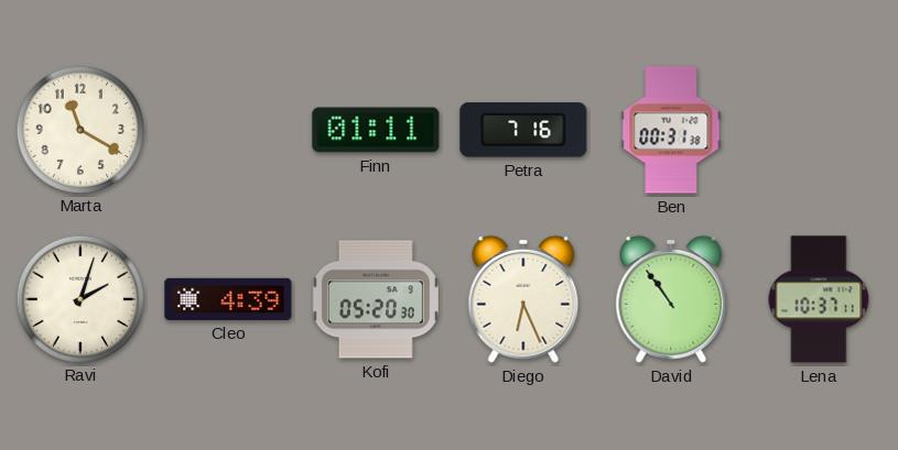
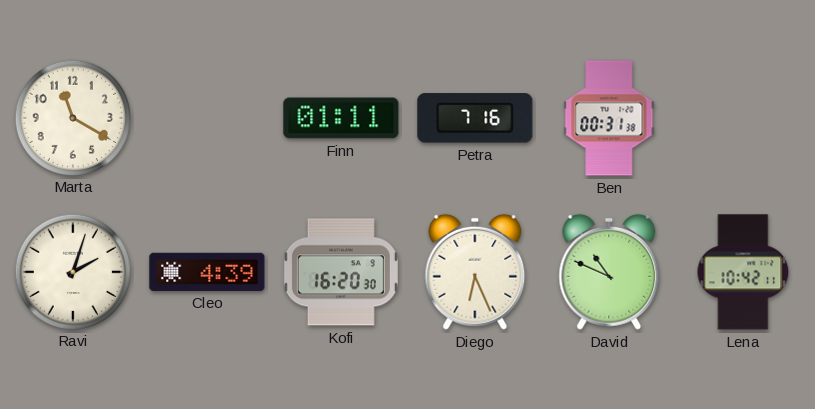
Kofi: 05:20 -> 16:20
David: 10:54 -> 10:49
Lena: 10:37 -> 10:42
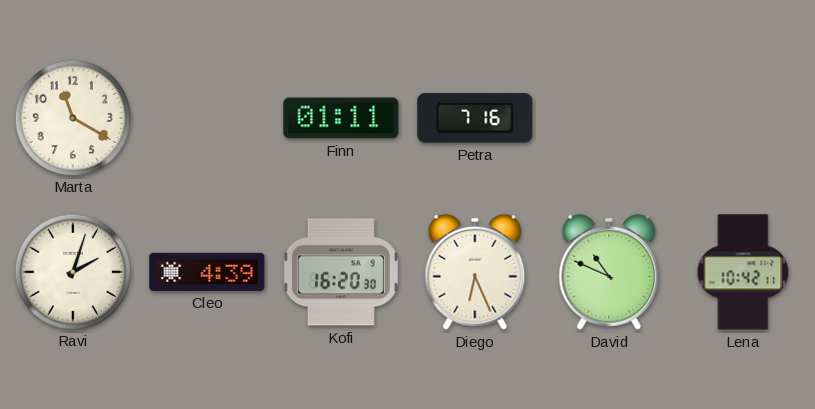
Ben: 00:31 -> none
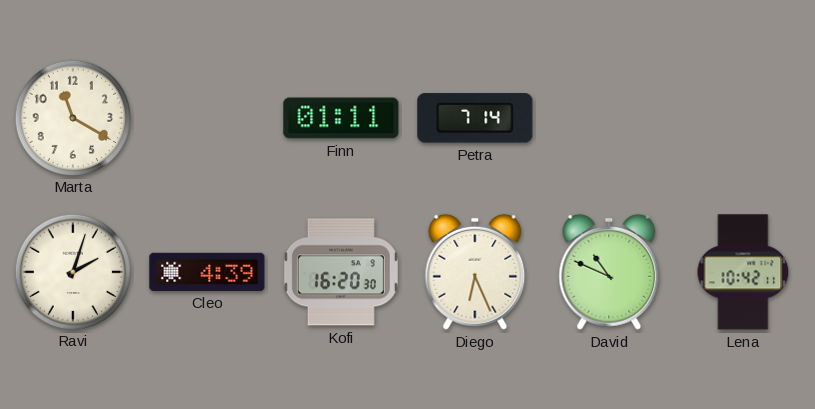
Petra: 7:16 -> 7:14
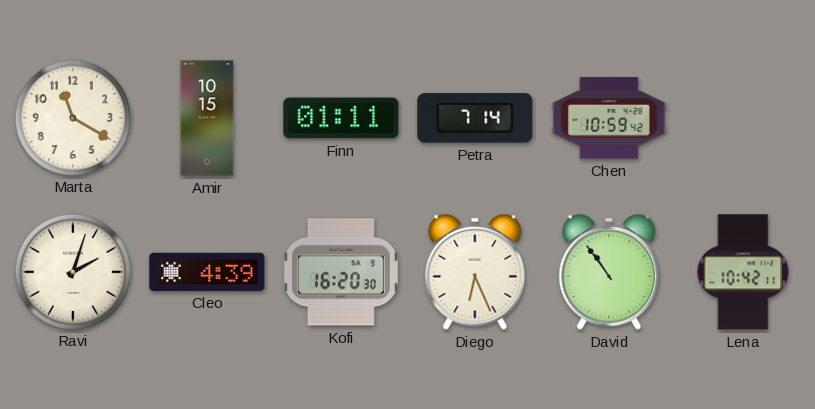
Amir: none -> 10:15
Chen: none -> 10:59
David: 10:49 -> 10:54
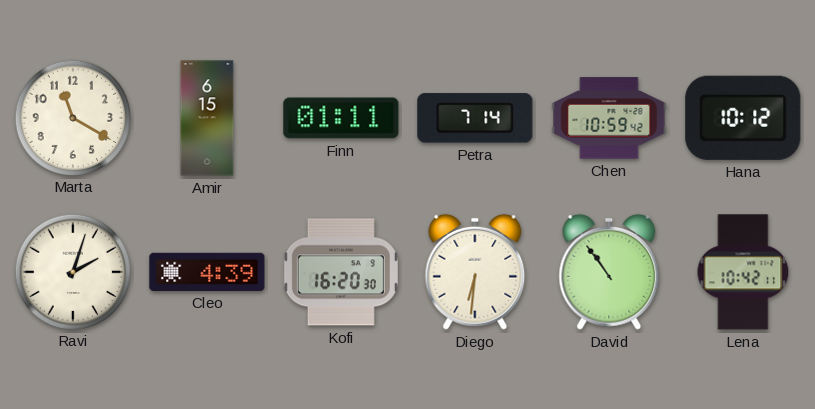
Amir: 10:15 -> 6:15
Hana: none -> 10:12
Diego: 6:26 -> 6:31
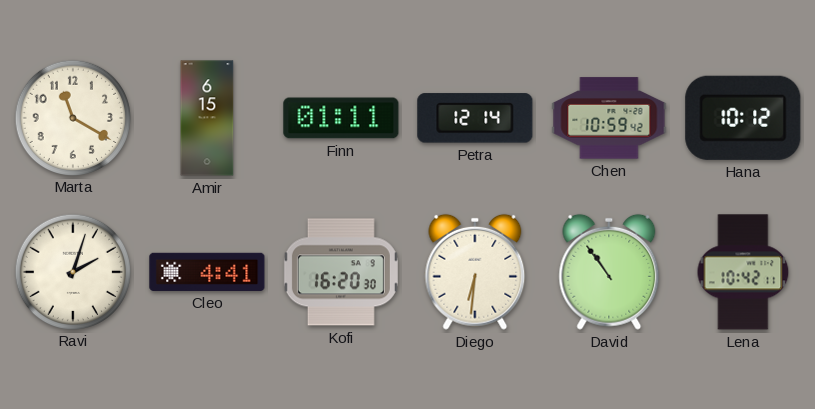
Petra: 7:14 -> 12:14
Cleo: 4:39 -> 4:41
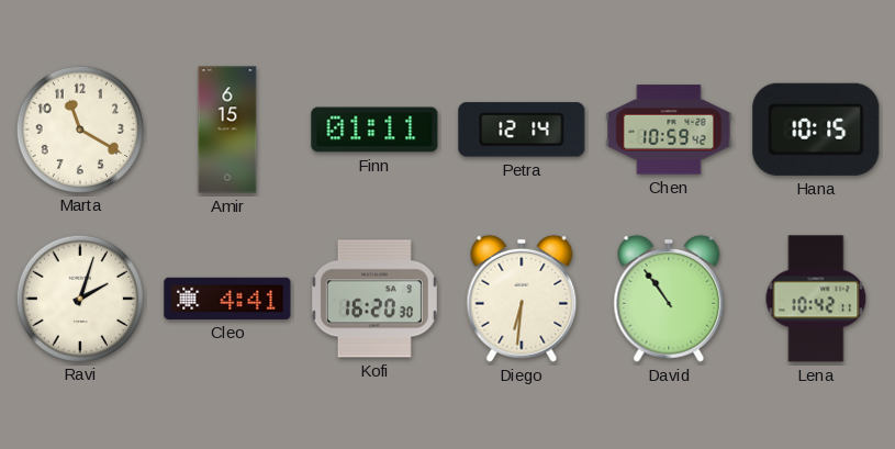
Hana: 10:12 -> 10:15
